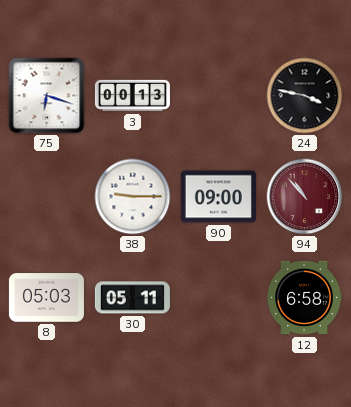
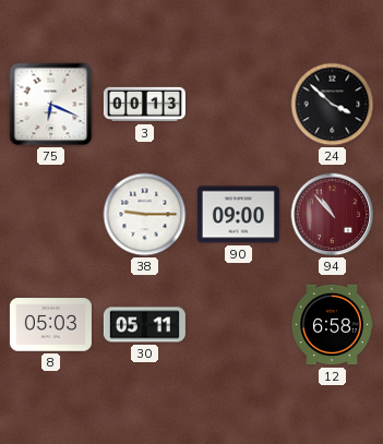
75: 6:18 -> 6:19
24: 3:47 -> 3:52
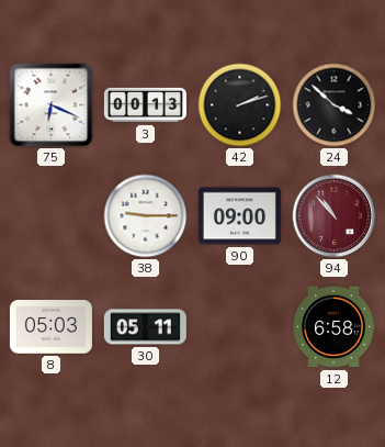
42: none -> 2:12
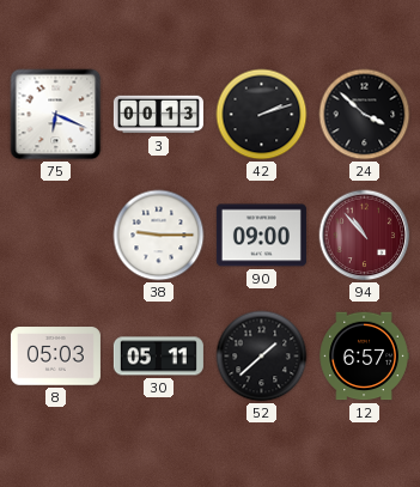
52: none -> 1:38
12: 6:58 -> 6:57
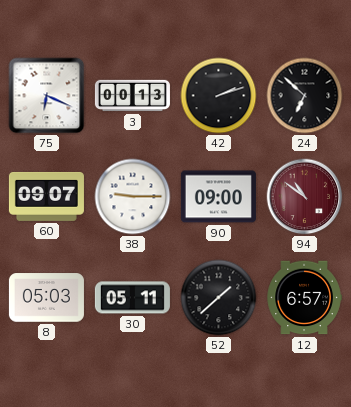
24: 3:52 -> 6:52
60: none -> 09:07
94: 10:53 -> 10:51
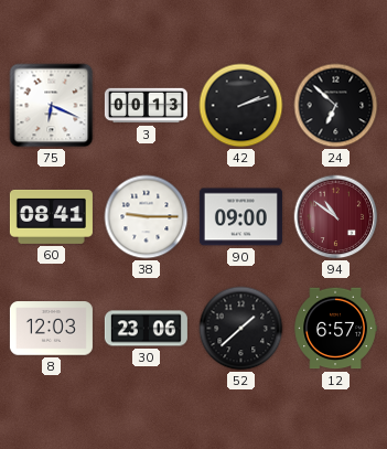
60: 09:07 -> 08:41
8: 05:03 -> 12:03
30: 05:11 -> 23:06
